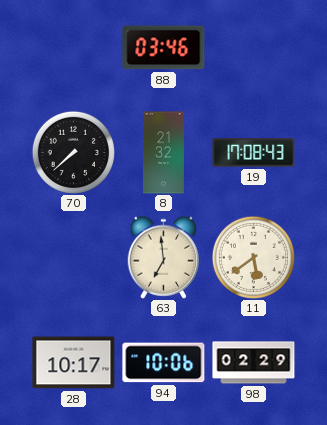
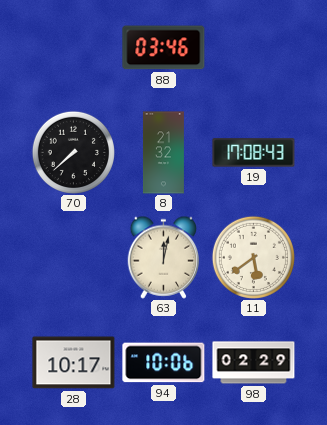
63: 6:59 -> 12:02
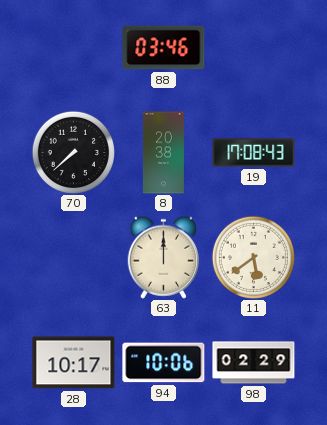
8: 21:32 -> 20:38
63: 12:02 -> 12:00
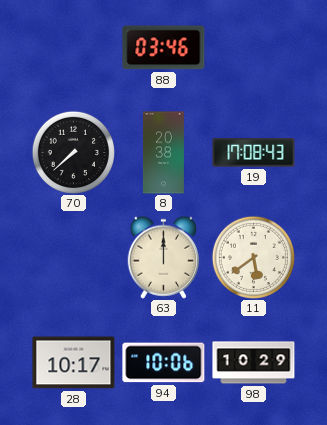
98: 02:29 -> 10:29
